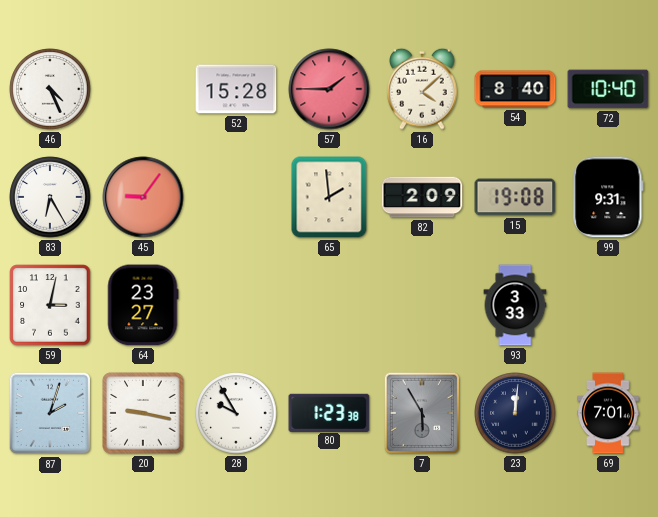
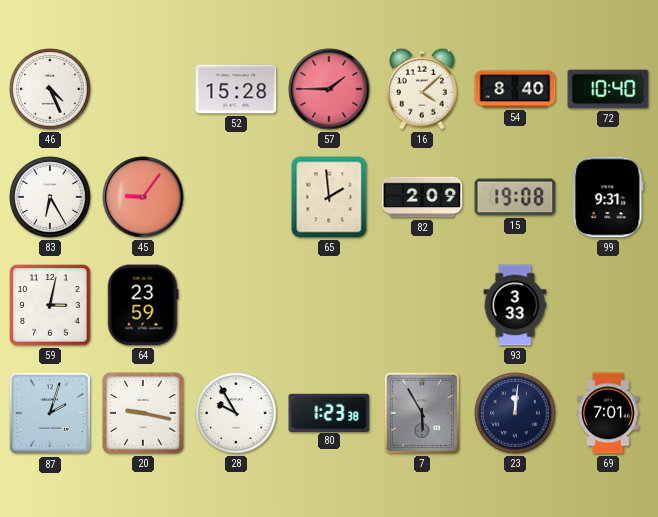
64: 23:27 -> 23:59
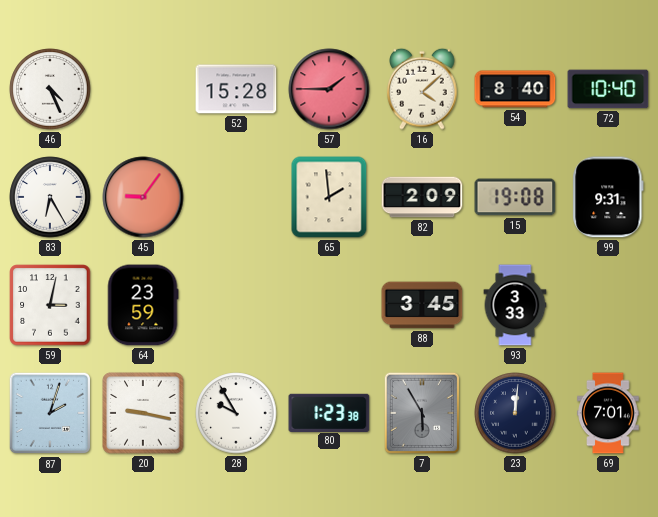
88: none -> 3:45
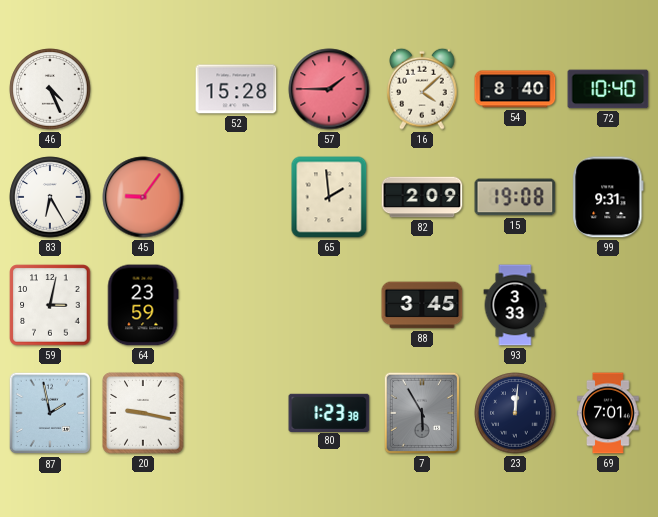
87: 2:03 -> 1:58
28: 9:55 -> none
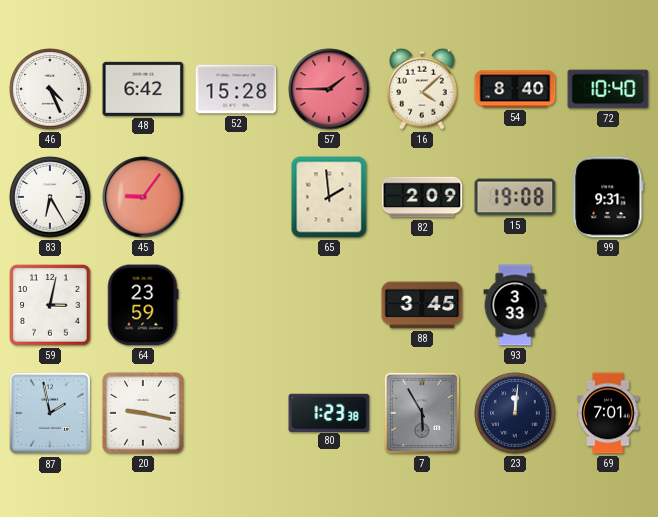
48: none -> 6:42
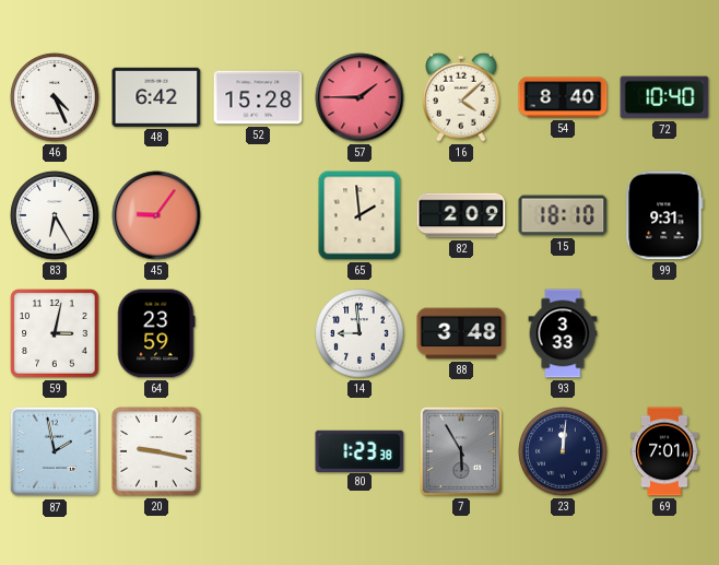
15: 19:08 -> 18:10
14: none -> 8:59
88: 3:45 -> 3:48
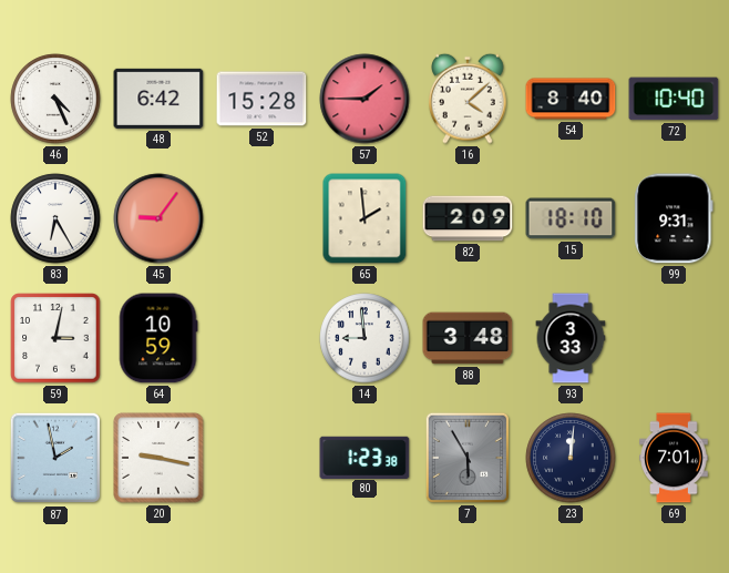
64: 23:59 -> 10:59
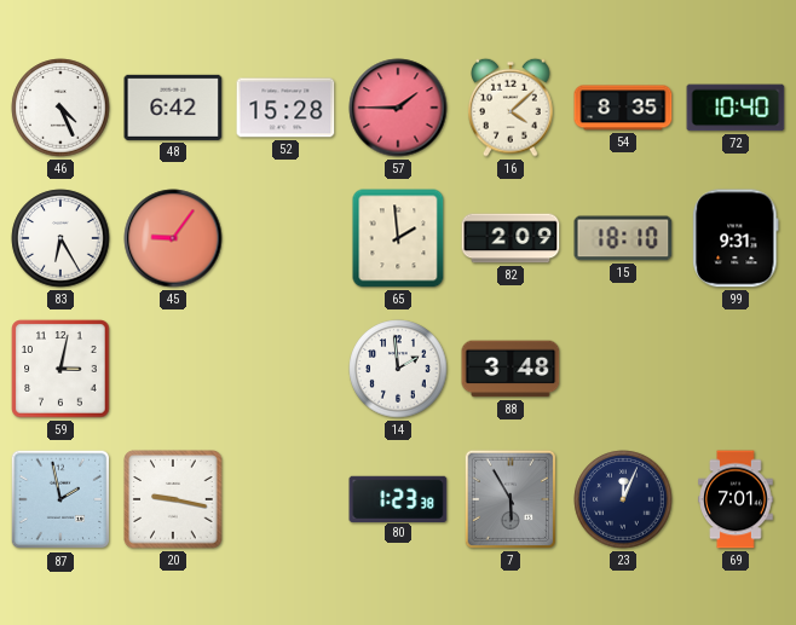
54: 8:40 -> 8:35
64: 10:59 -> none
14: 8:59 -> 1:59
93: 3:33 -> none
23: 12:01 -> 12:04
